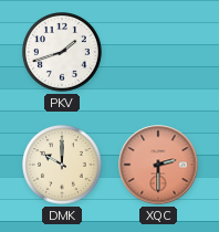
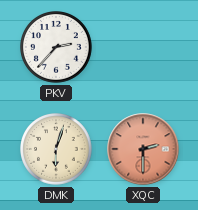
PKV: 1:42 -> 2:37
DMK: 10:00 -> 6:03
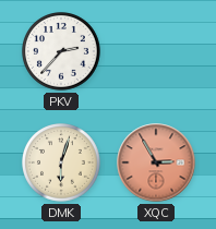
XQC: 2:30 -> 2:55
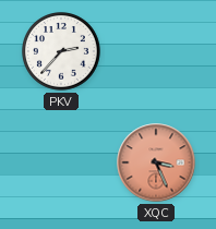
DMK: 6:03 -> none
XQC: 2:55 -> 3:26
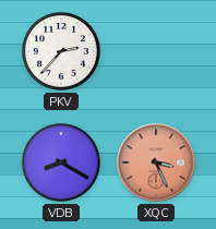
VDB: none -> 8:20
